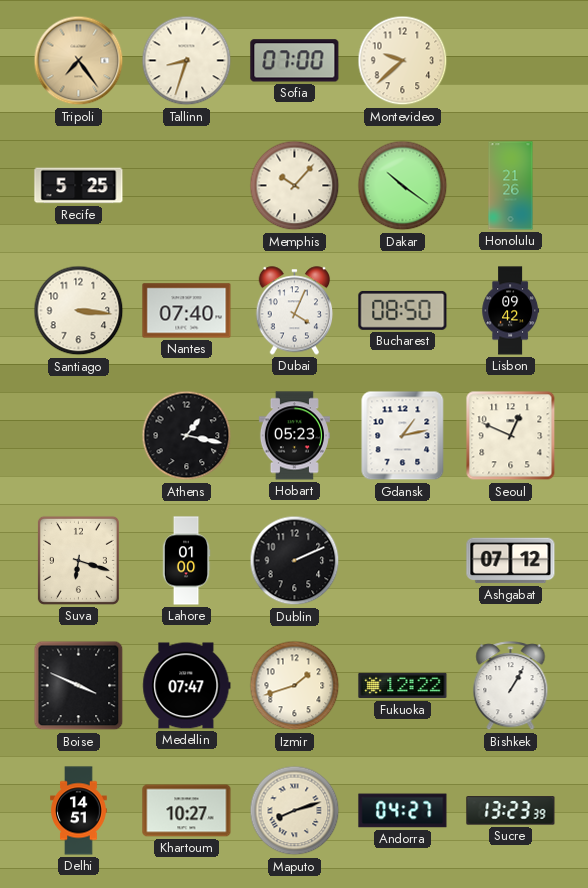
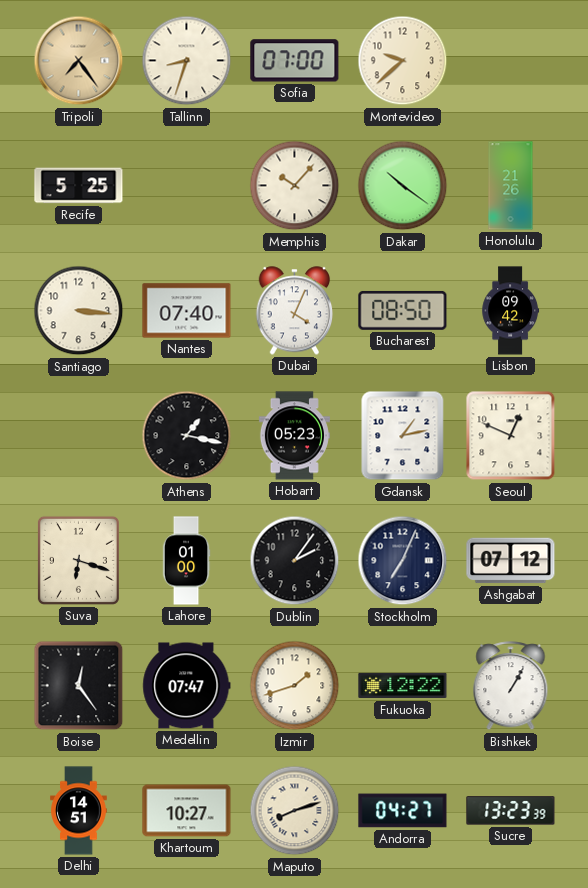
Dublin: 2:11 -> 2:06
Stockholm: none -> 7:04
Boise: 3:49 -> 12:24
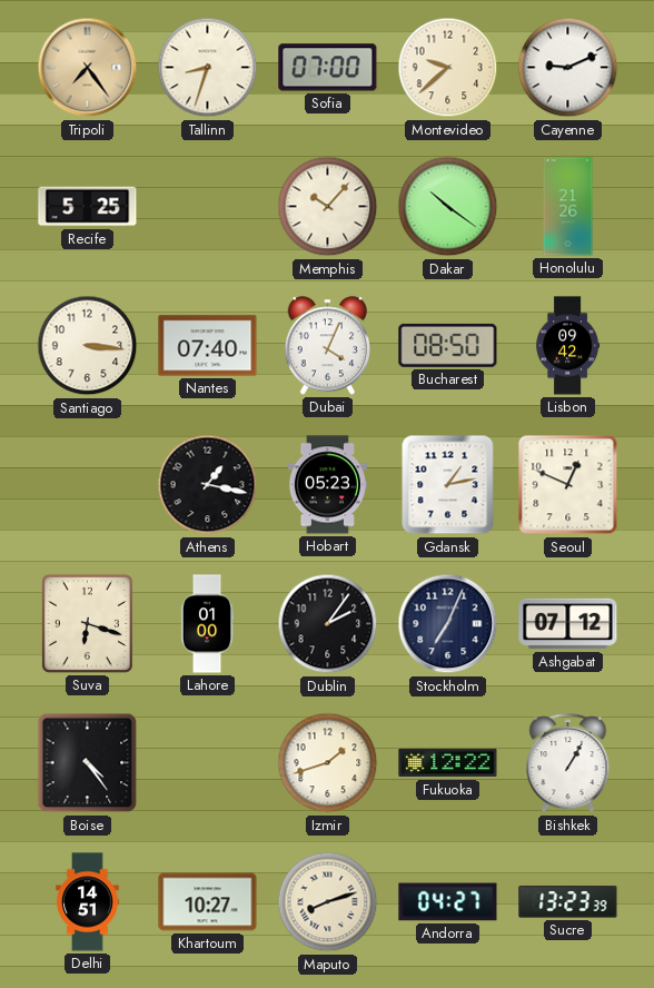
Cayenne: none -> 9:11
Boise: 12:24 -> 4:24
Medellin: 07:47 -> none
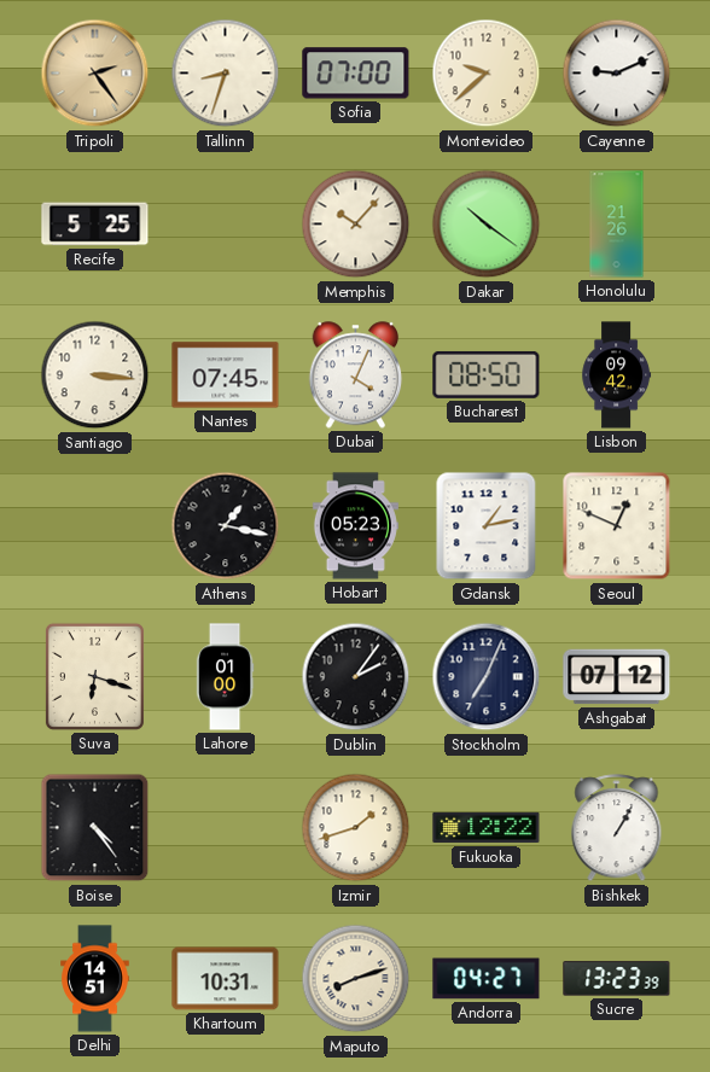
Tripoli: 7:24 -> 2:24
Nantes: 07:40 -> 07:45
Khartoum: 10:27 -> 10:31
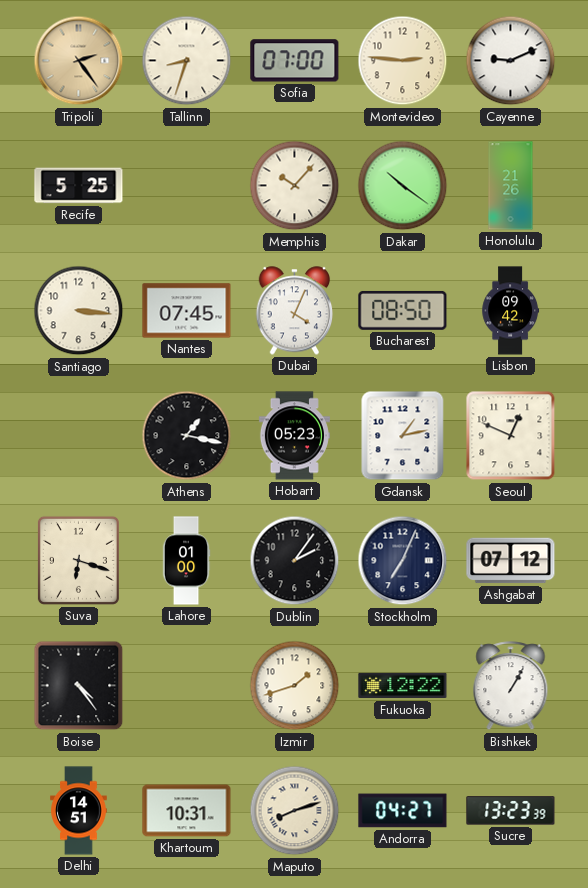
Montevideo: 9:38 -> 2:46
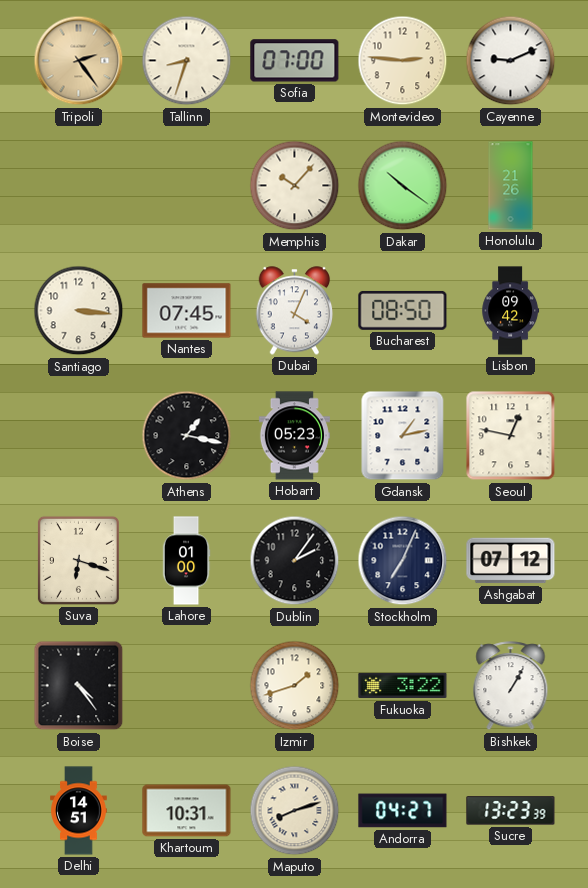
Recife: 5:25 -> none
Seoul: 12:49 -> 12:47
Fukuoka: 12:22 -> 3:22
